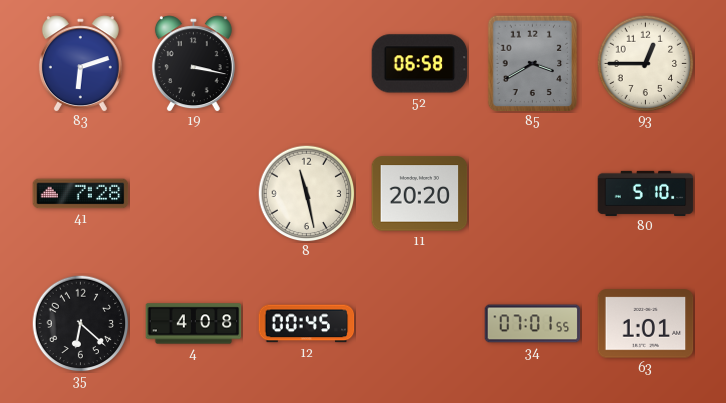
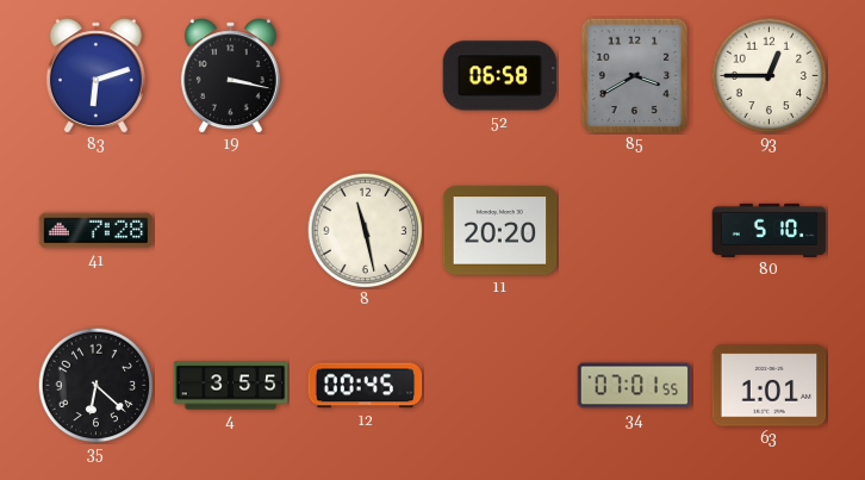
4: 4:08 -> 3:55
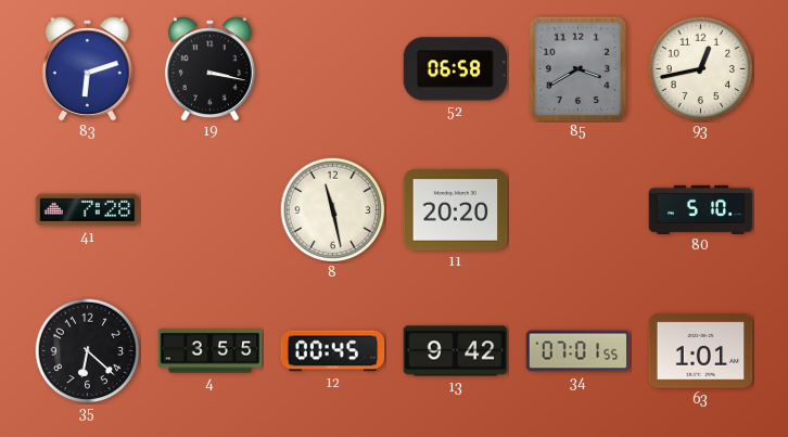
93: 12:45 -> 12:43
13: none -> 9:42
